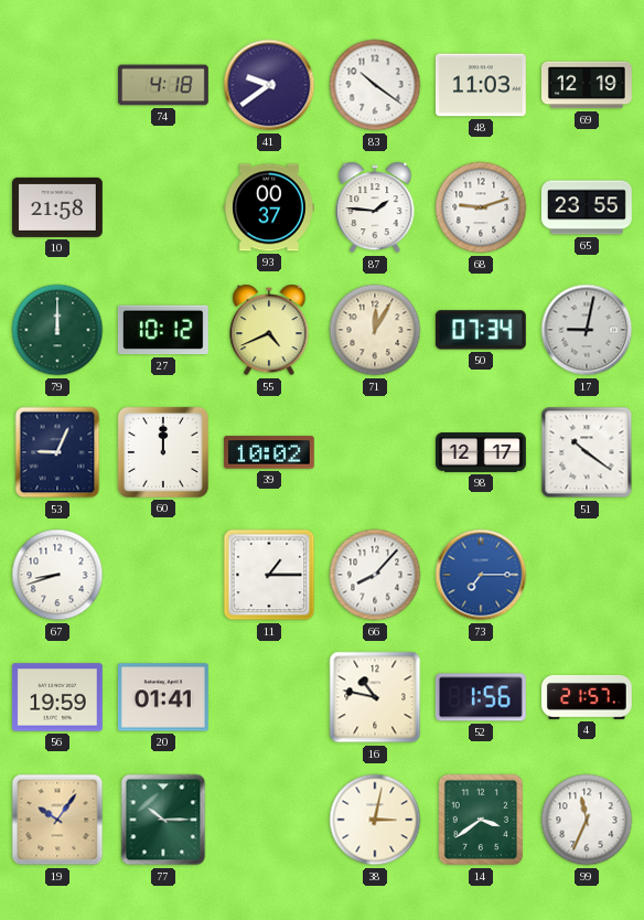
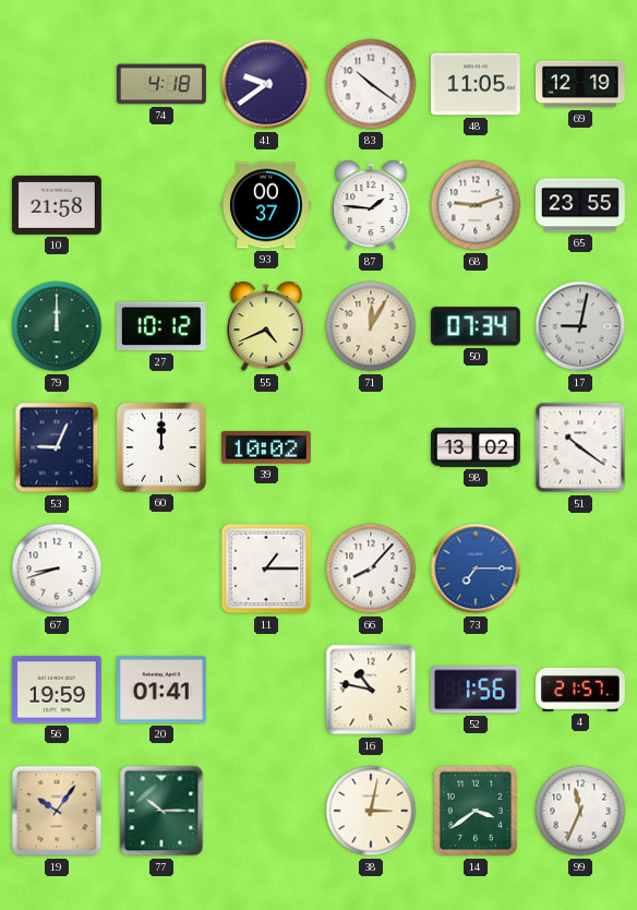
48: 11:03 -> 11:05
98: 12:17 -> 13:02
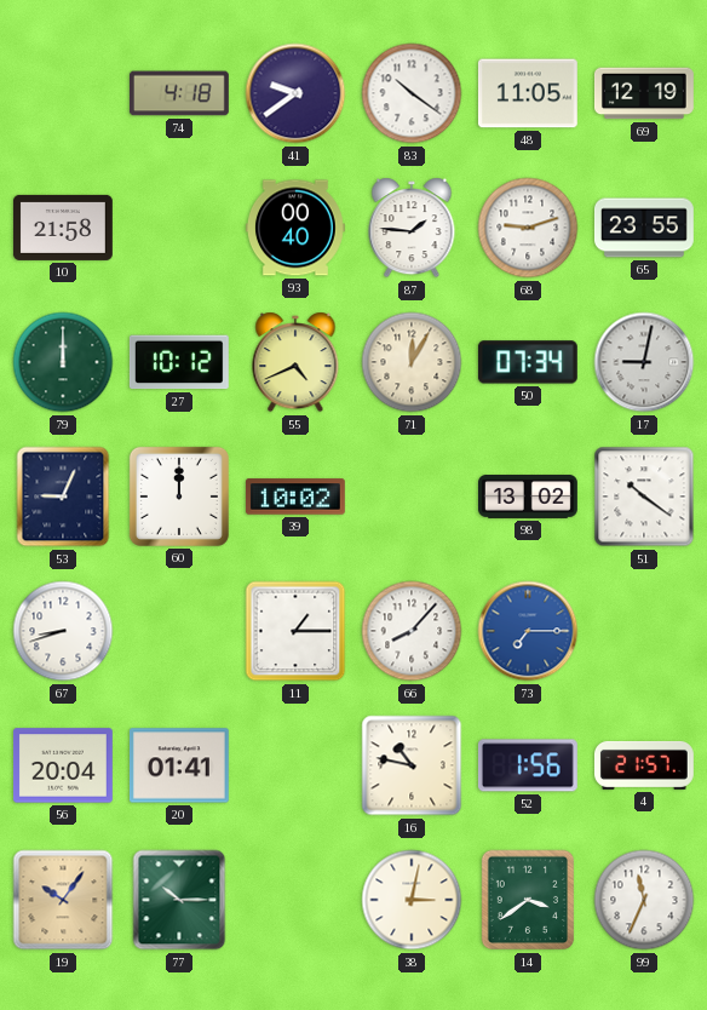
93: 00:37 -> 00:40
56: 19:59 -> 20:04
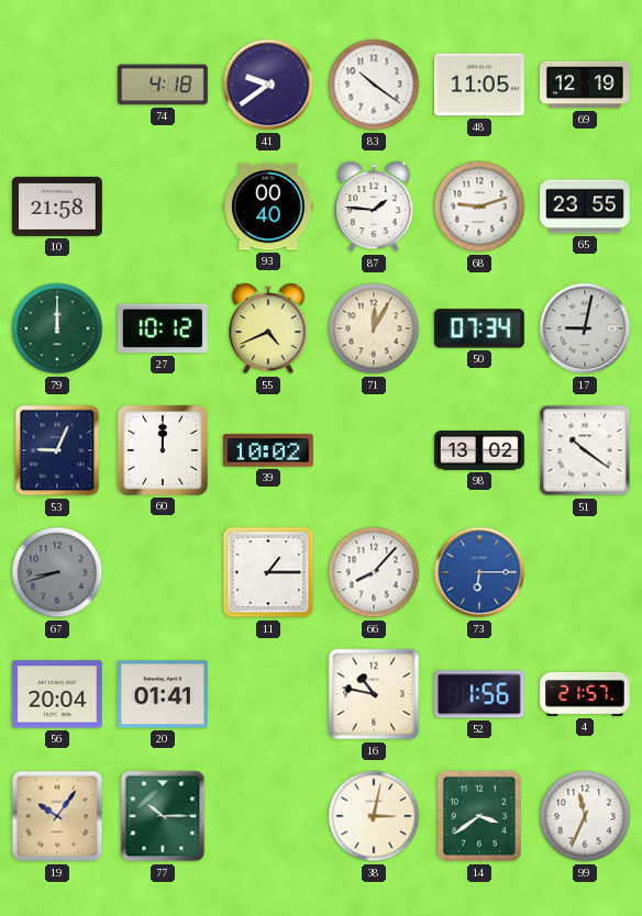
67 dial: white -> grey
73: 7:15 -> 6:15
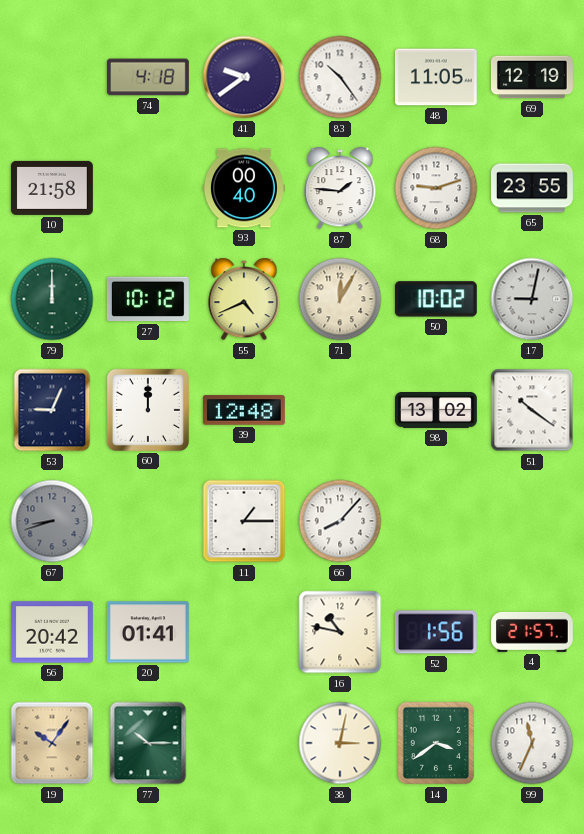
83: 10:21 -> 10:24
50: 07:34 -> 10:02
39: 10:02 -> 12:48
73: 6:15 -> none
56: 20:04 -> 20:42
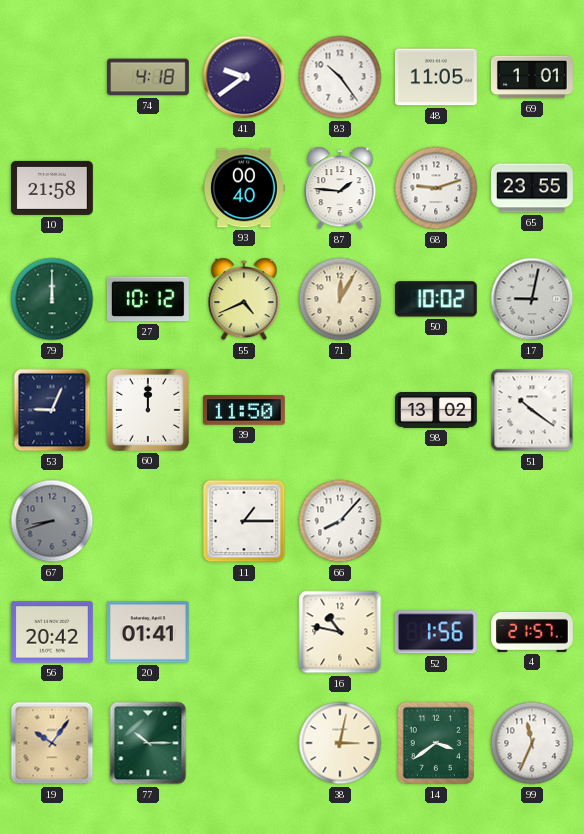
69: 12:19 -> 1:01
39: 12:48 -> 11:50
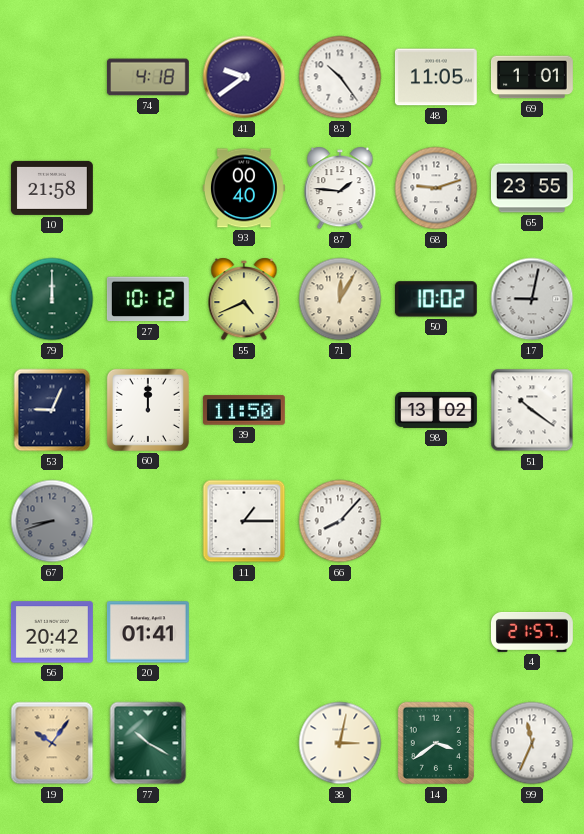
16: 10:47 -> none
52: 1:56 -> none
77: 10:15 -> 10:20
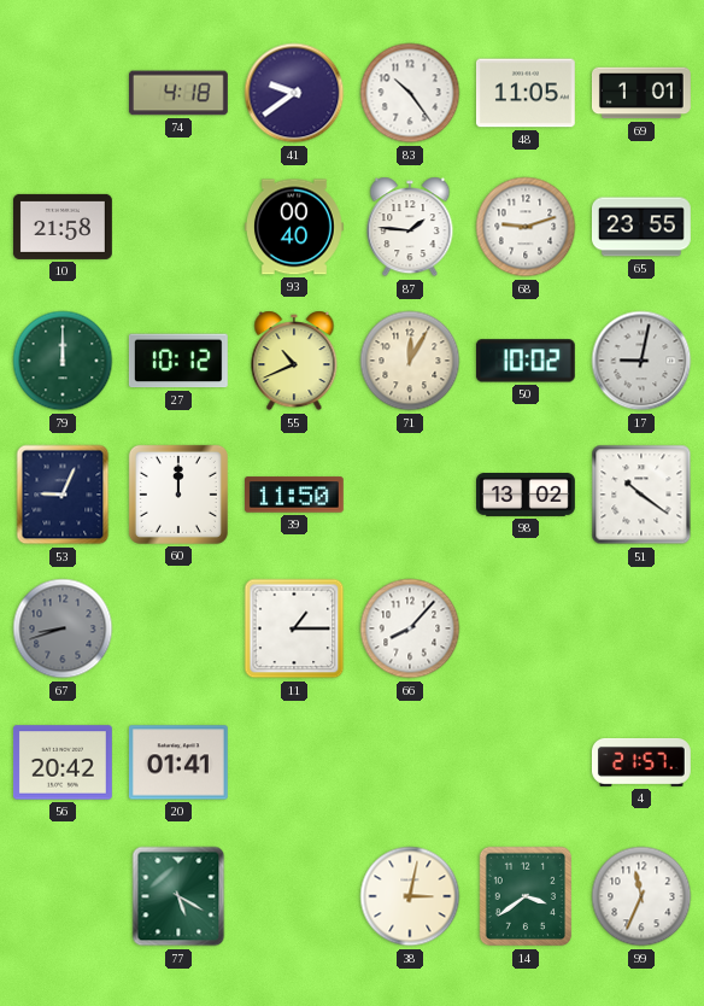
55: 4:41 -> 10:41
19: 10:06 -> none
77: 10:20 -> 5:20
